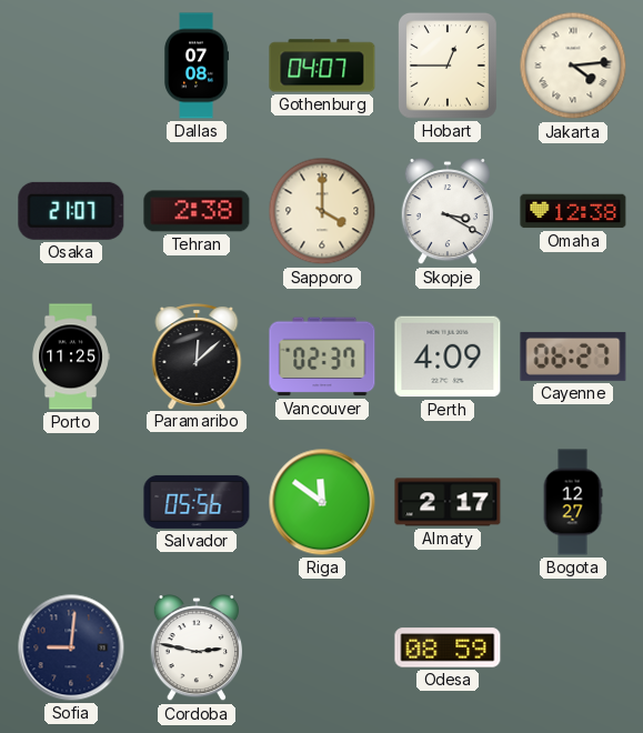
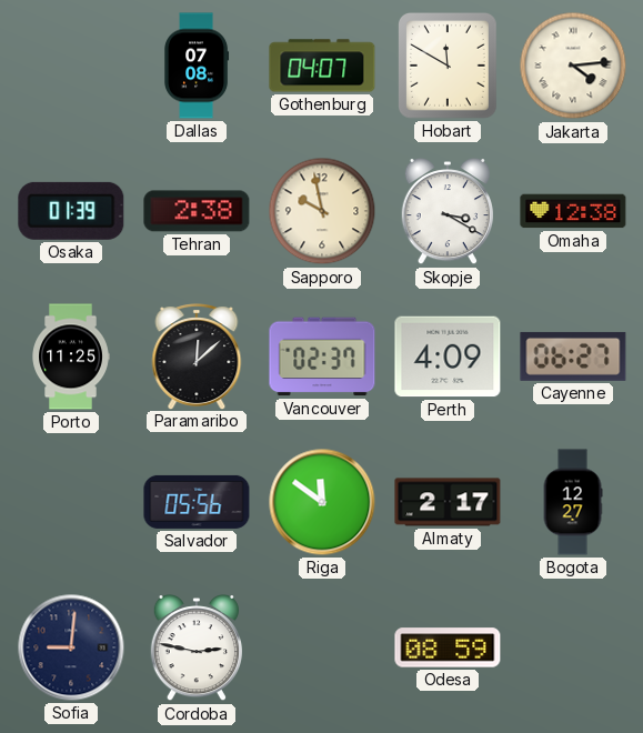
Hobart: 12:45 -> 11:50
Osaka: 21:07 -> 01:39
Sapporo: 4:00 -> 9:58
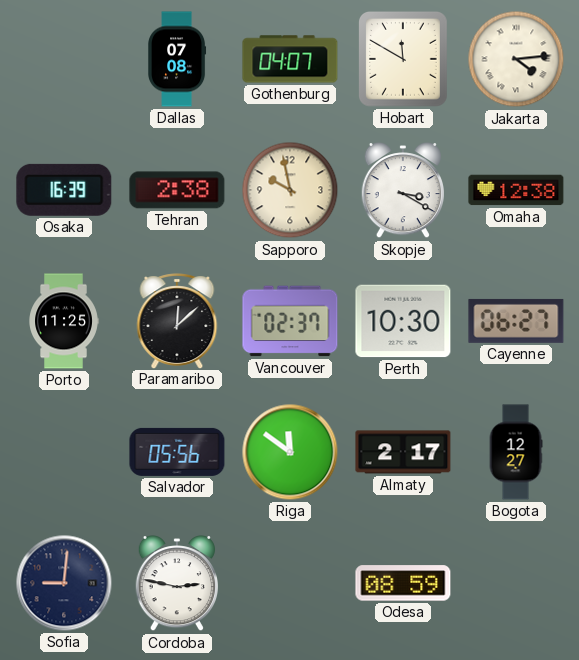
Osaka: 01:39 -> 16:39
Perth: 4:09 -> 10:30
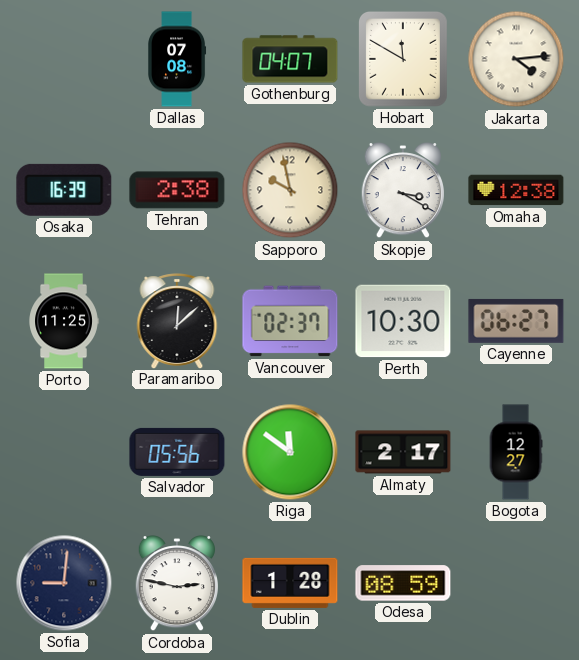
Dublin: none -> 1:28
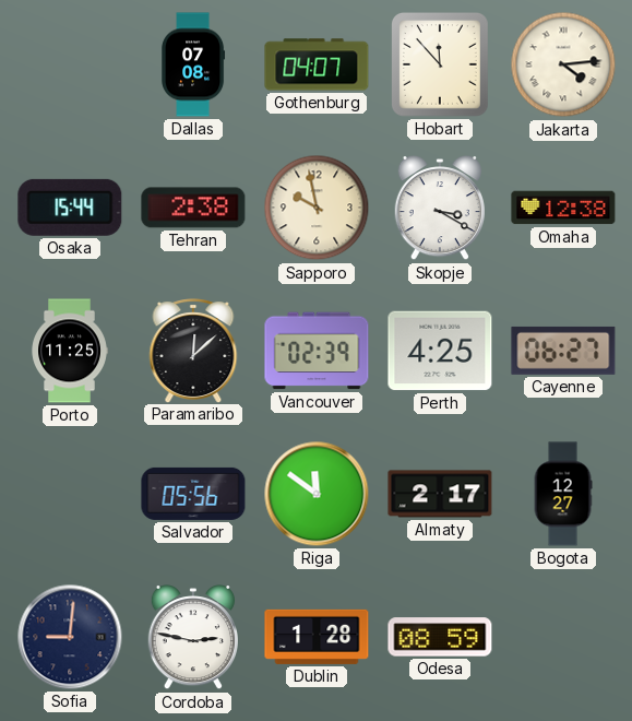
Hobart: 11:50 -> 11:53
Osaka: 16:39 -> 15:44
Vancouver: 02:37 -> 02:39
Perth: 10:30 -> 4:25
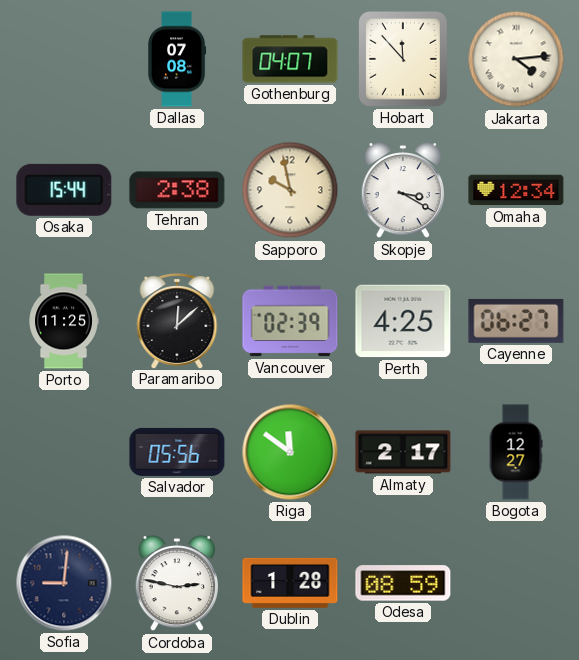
Omaha: 12:38 -> 12:34
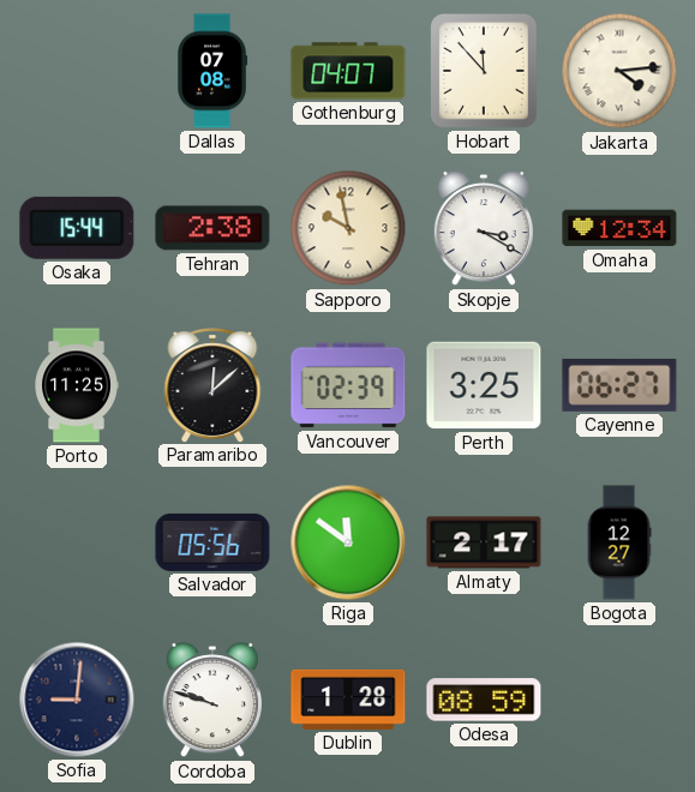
Perth: 4:25 -> 3:25
Cordoba: 2:47 -> 9:48
